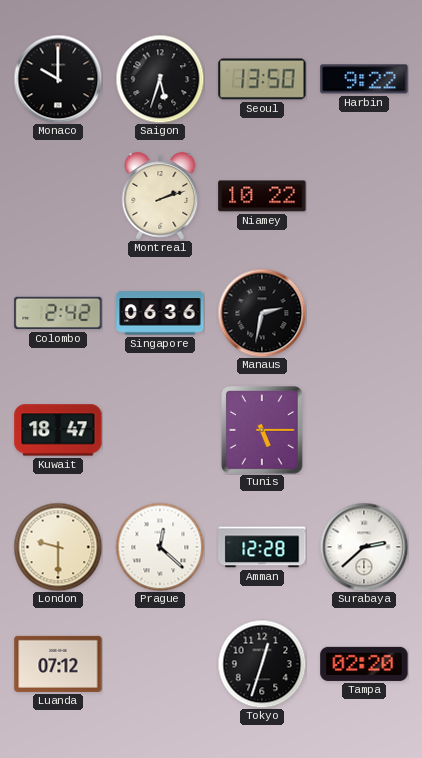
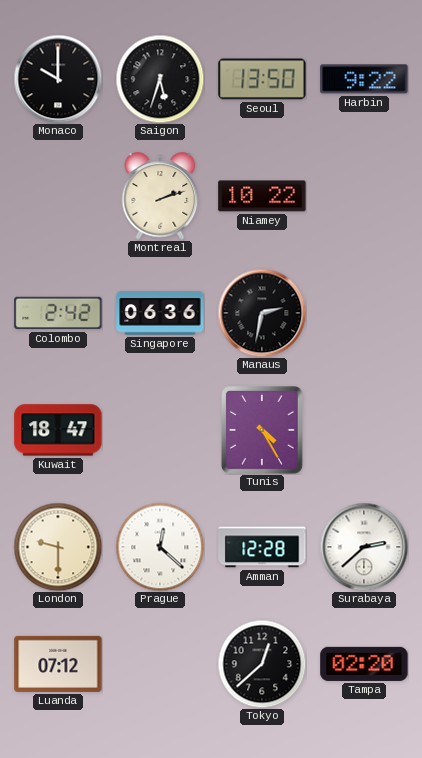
Tunis: 5:15 -> 4:25
Tokyo: 12:33 -> 12:38
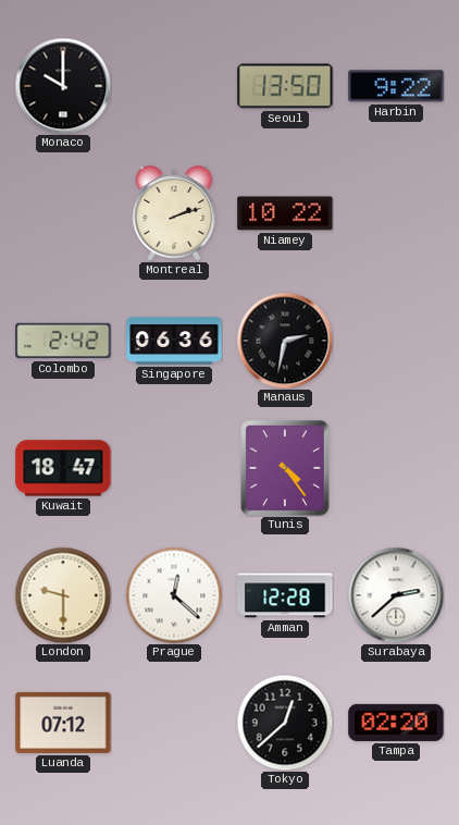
Saigon: 5:33 -> none
Tunis: 4:25 -> 4:24
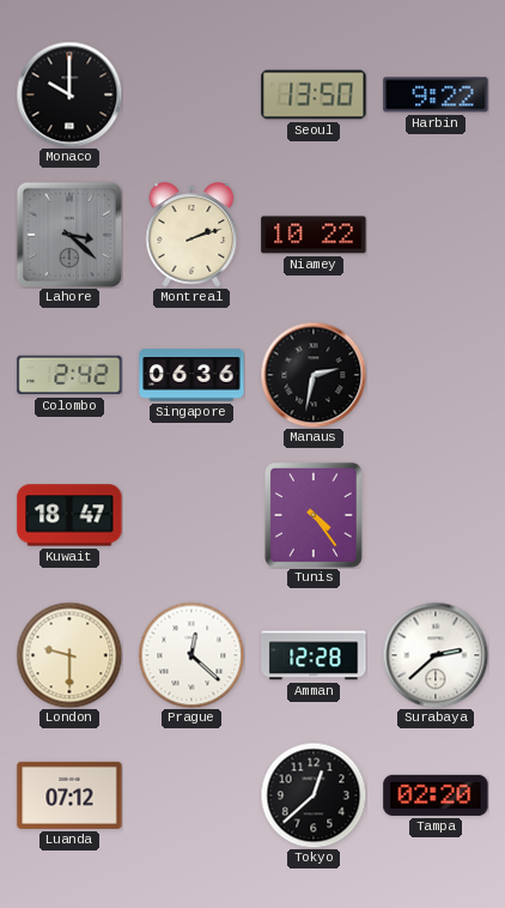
Lahore: none -> 3:22
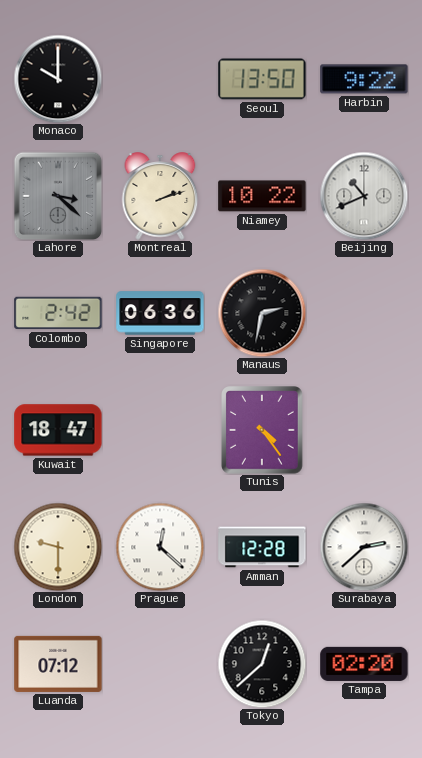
Beijing: none -> 10:41
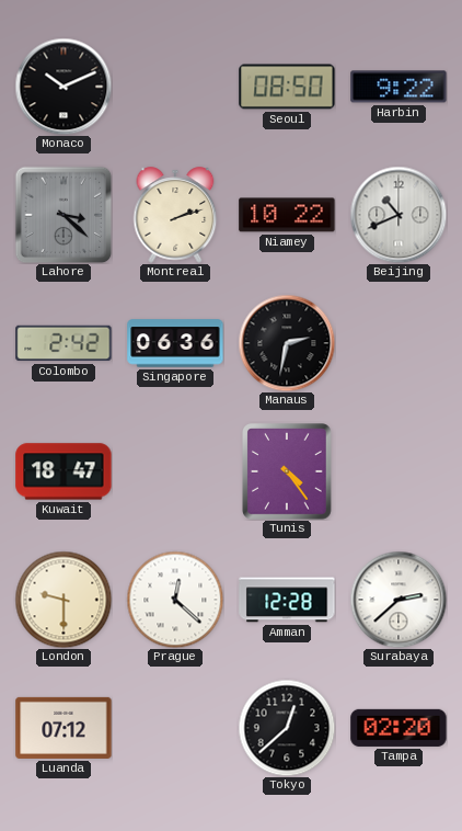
Monaco: 10:00 -> 10:11
Seoul: 13:50 -> 08:50
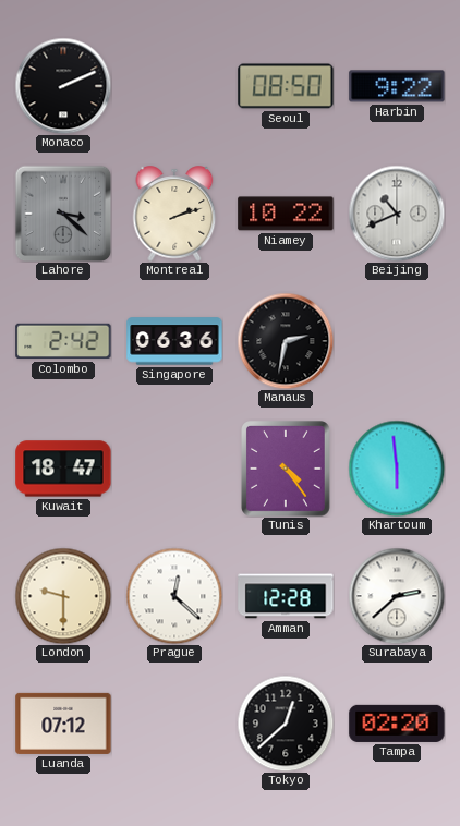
Monaco: 10:11 -> 2:11
Khartoum: none -> 5:59
